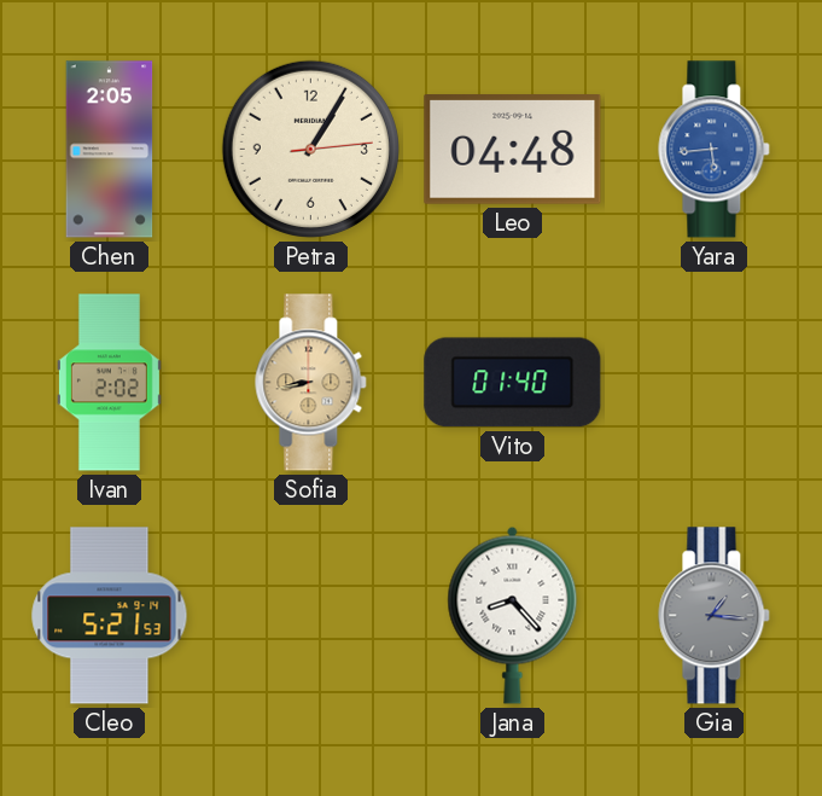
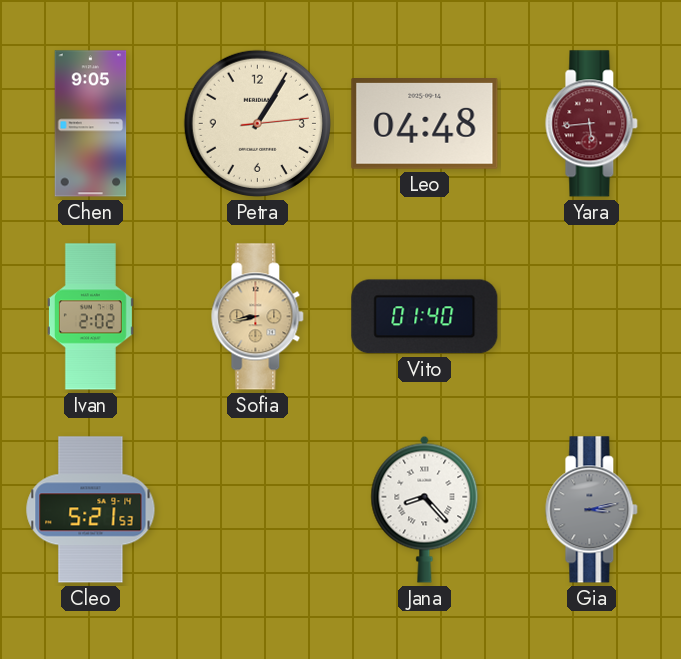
Chen: 2:05 -> 9:05
Yara dial: blue -> burgundy
Gia: 1:16 -> 3:13
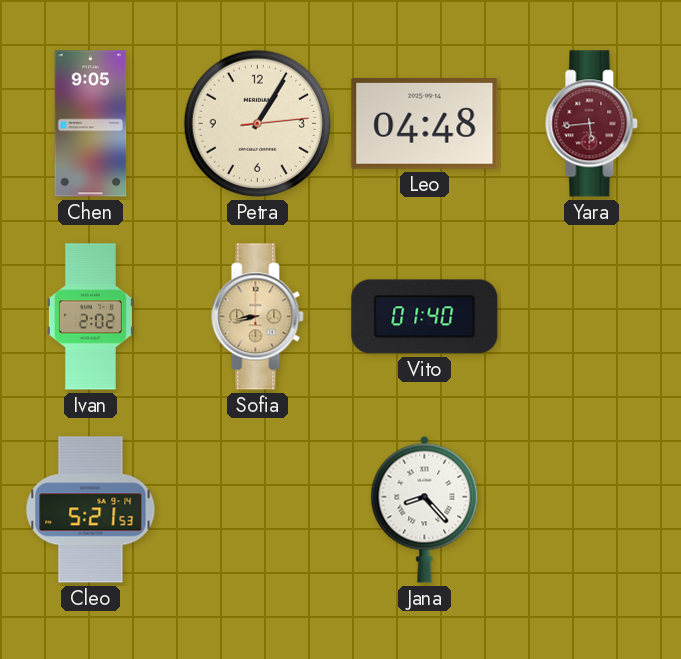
Gia: 3:13 -> none
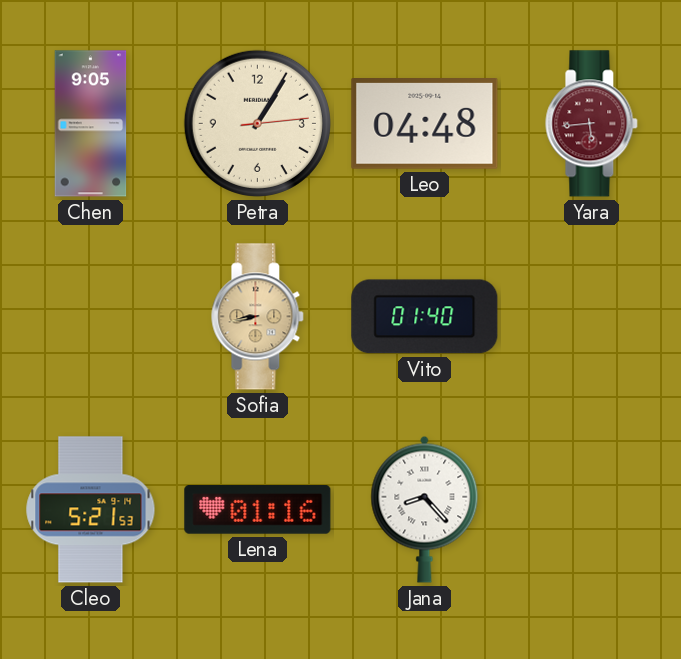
Ivan: 2:02 -> none
Lena: none -> 01:16
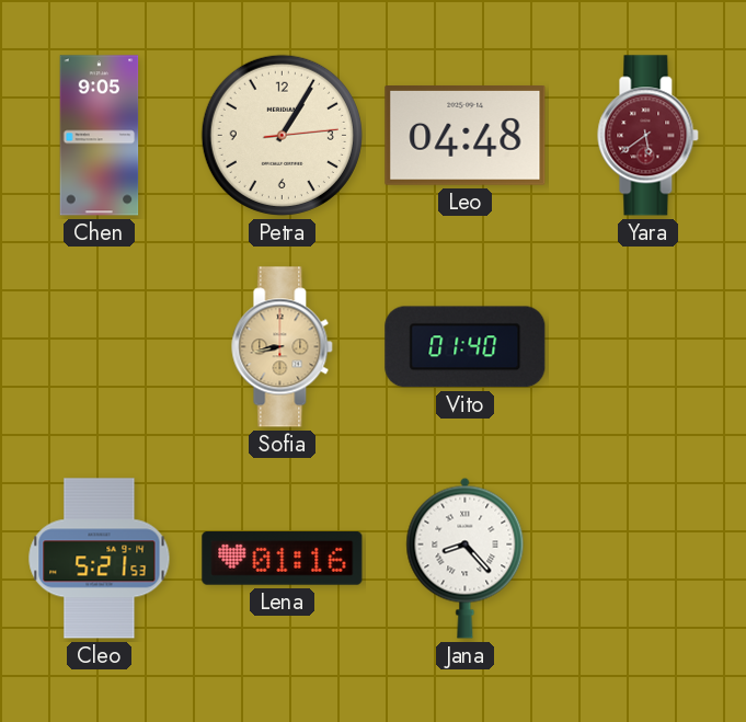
Yara: 5:44 -> 5:39
